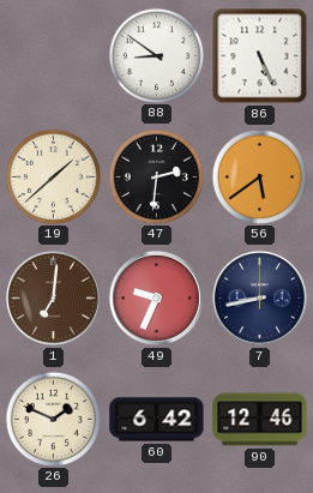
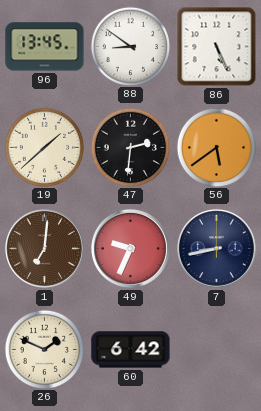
96: none -> 13:45
90: 12:46 -> none
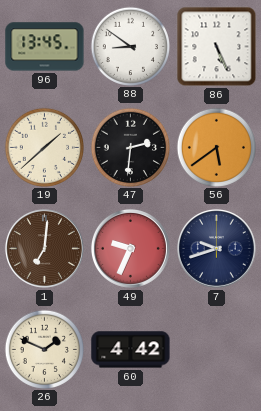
7: 8:43 -> 9:42
60: 6:42 -> 4:42
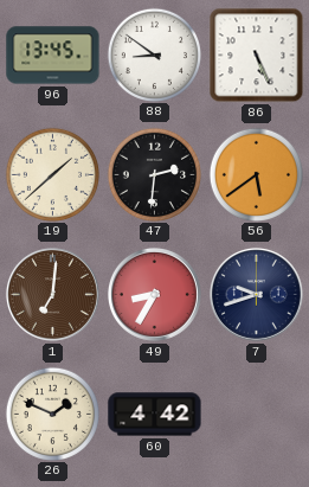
49: 9:34 -> 8:35
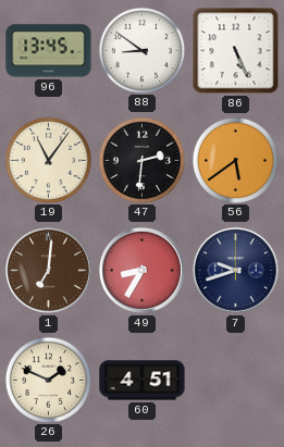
19: 1:38 -> 11:06
60: 4:42 -> 4:51
